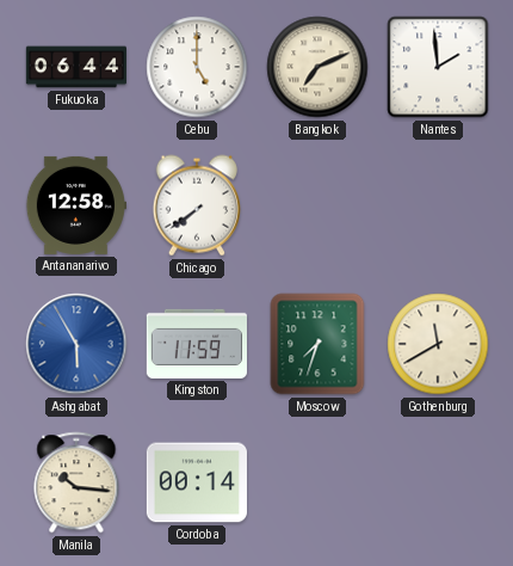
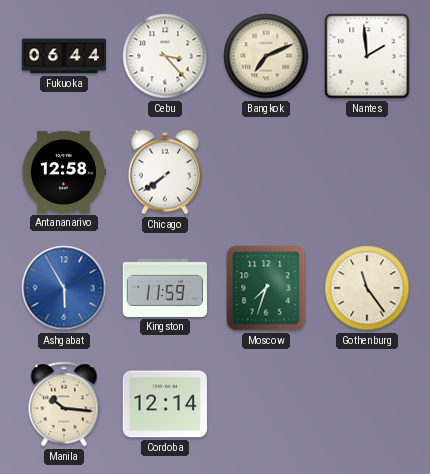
Cebu: 5:00 -> 3:23
Gothenburg: 11:40 -> 11:24
Cordoba: 00:14 -> 12:14
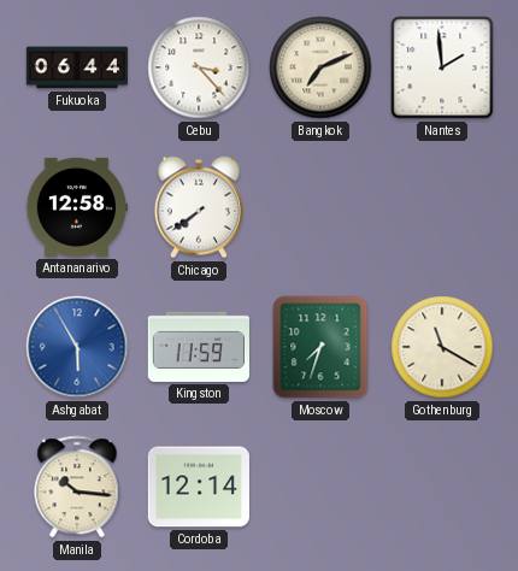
Gothenburg: 11:24 -> 11:20
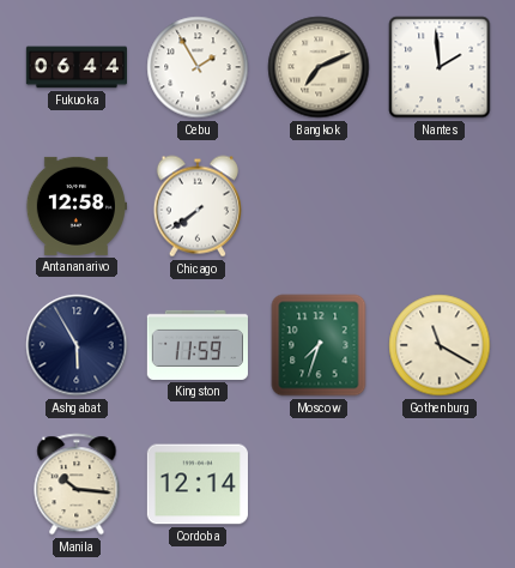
Cebu: 3:23 -> 1:55
Ashgabat dial: blue -> navy
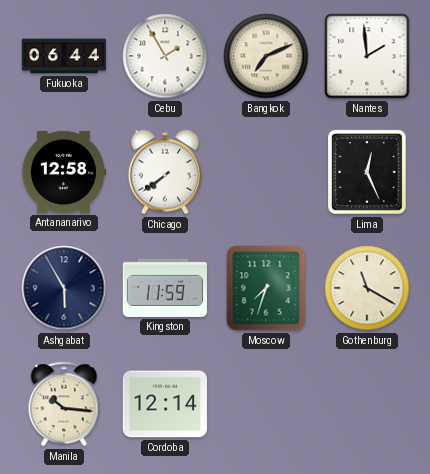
Lima: none -> 12:26
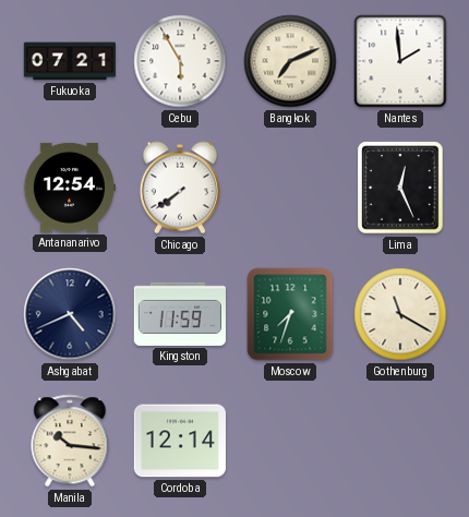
Fukuoka: 06:44 -> 07:21
Cebu: 1:55 -> 5:55
Antananarivo: 12:58 -> 12:54
Ashgabat: 5:55 -> 4:41
